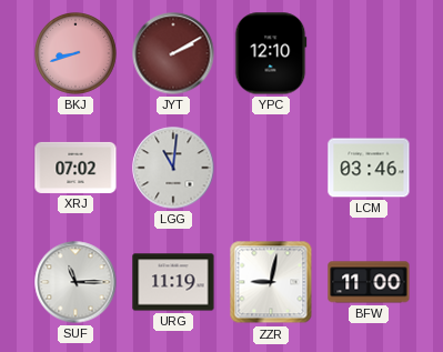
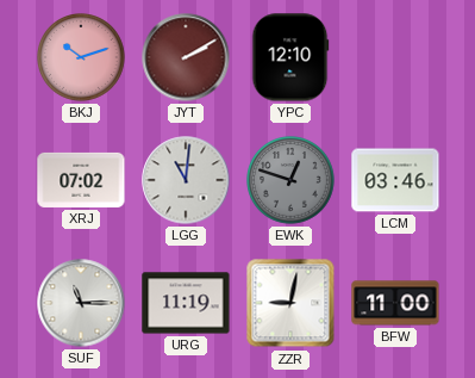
BKJ: 8:42 -> 10:12
EWK: none -> 12:48
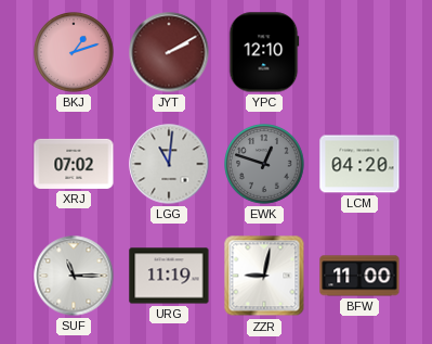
BKJ: 10:12 -> 1:12
LCM: 03:46 -> 04:20
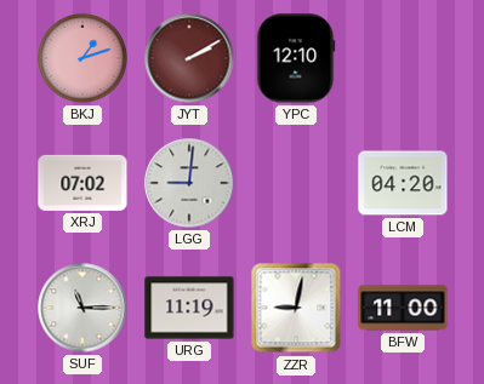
LGG: 11:01 -> 9:01
EWK: 12:48 -> none
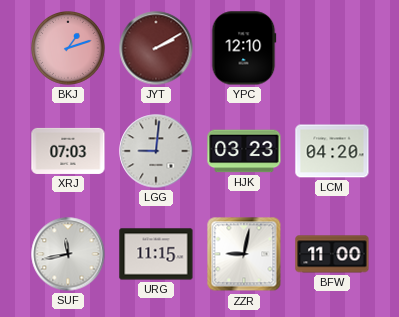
XRJ: 07:02 -> 07:03
HJK: none -> 03:23
SUF: 11:15 -> 11:43
URG: 11:19 -> 11:15
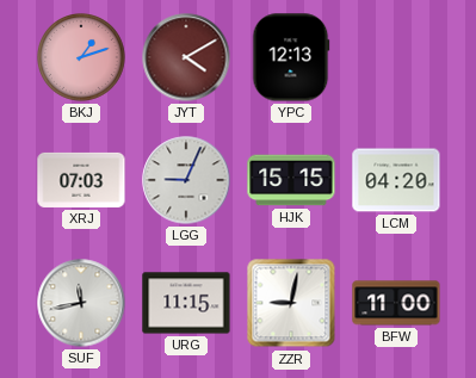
JYT: 2:10 -> 4:10
YPC: 12:10 -> 12:13
LGG: 9:01 -> 9:04
HJK: 03:23 -> 15:15
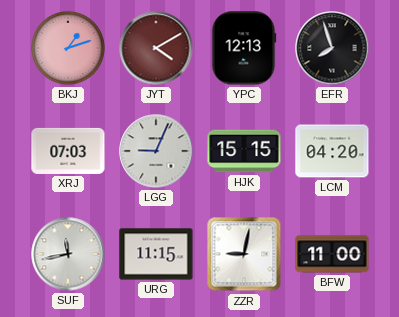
EFR: none -> 7:57
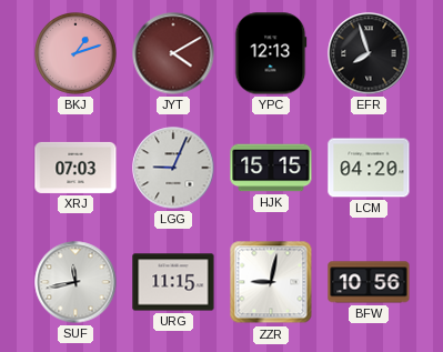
BFW: 11:00 -> 10:56
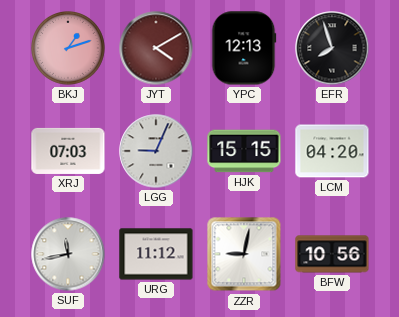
URG: 11:15 -> 11:12
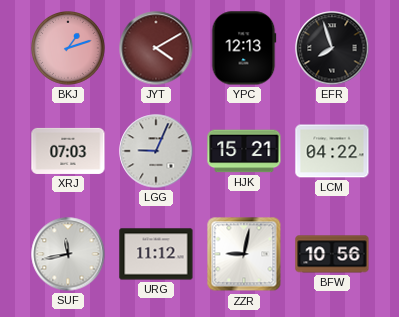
HJK: 15:15 -> 15:21
LCM: 04:20 -> 04:22
